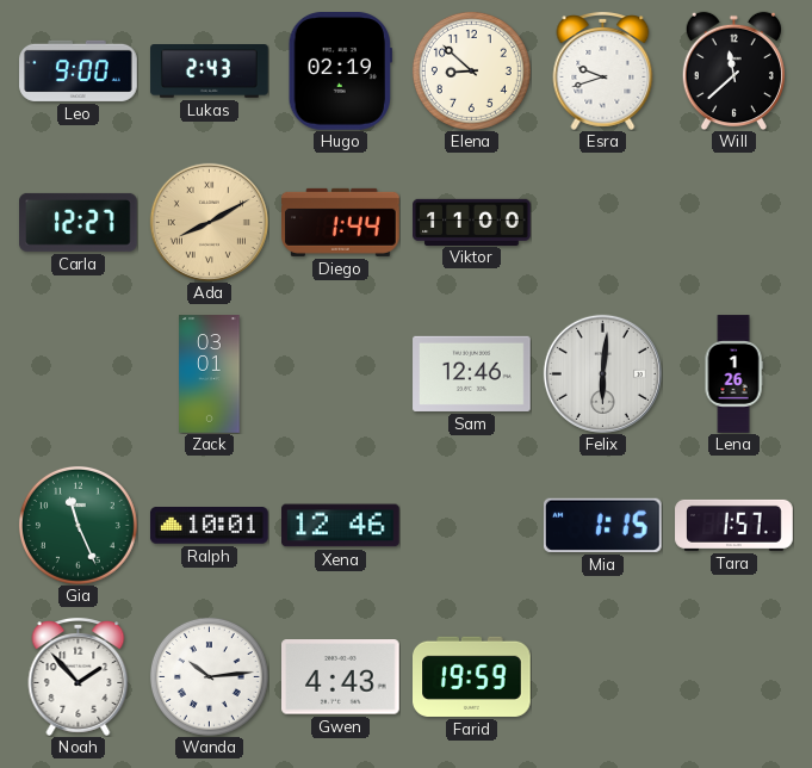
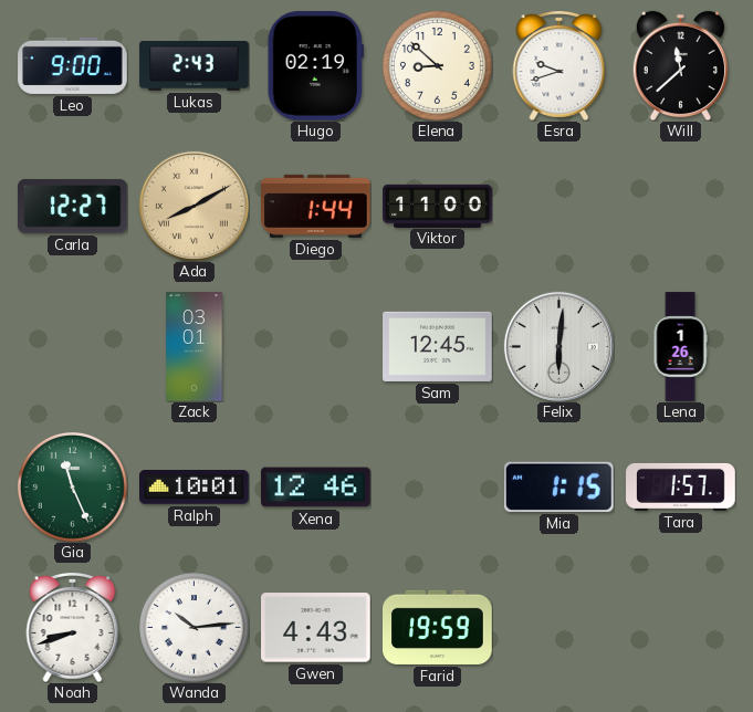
Sam: 12:46 -> 12:45
Noah: 1:53 -> 8:42
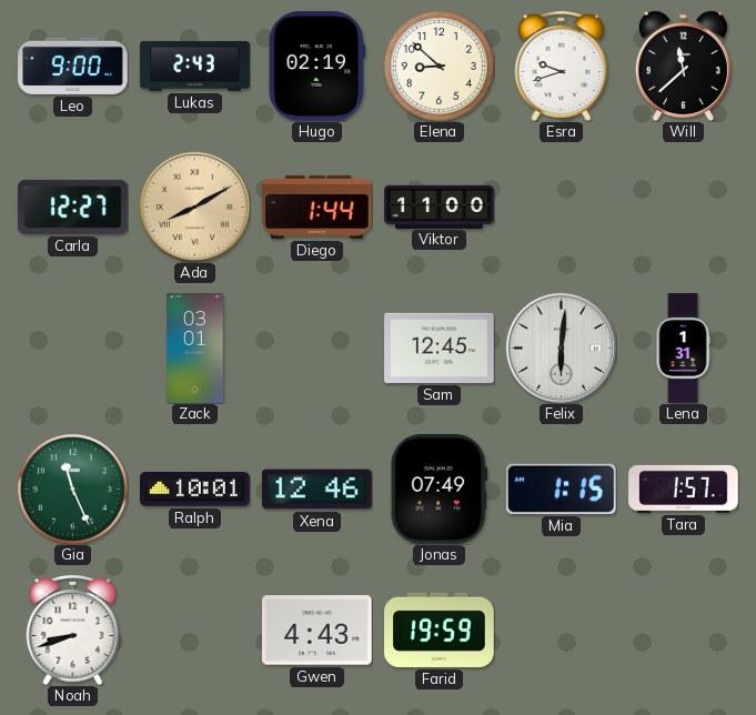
Lena: 1:26 -> 1:31
Jonas: none -> 07:49
Wanda: 10:14 -> none
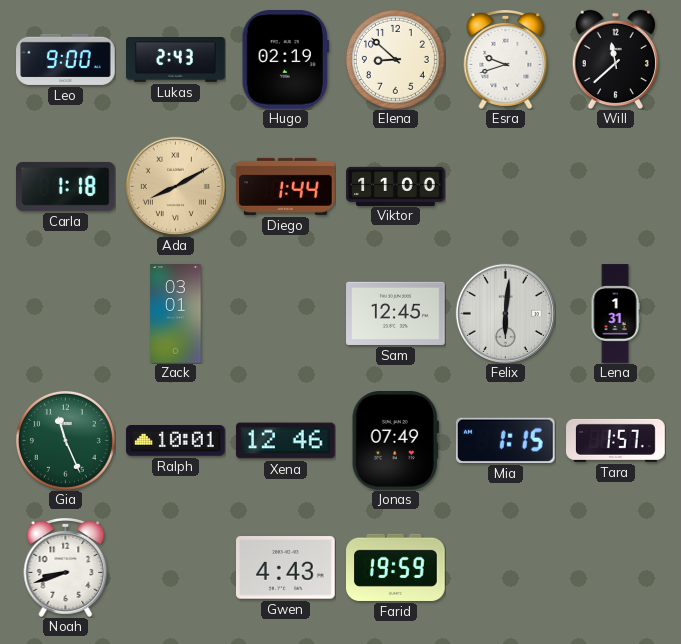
Carla: 12:27 -> 1:18
